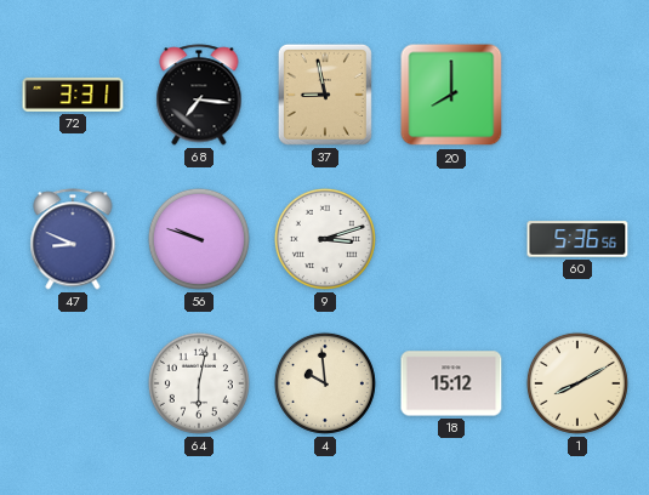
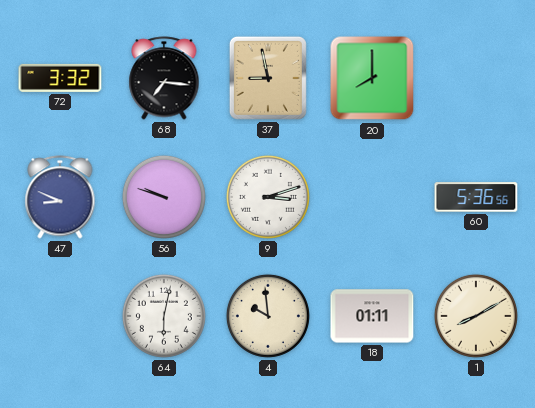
72: 3:31 -> 3:32
18: 15:12 -> 01:11
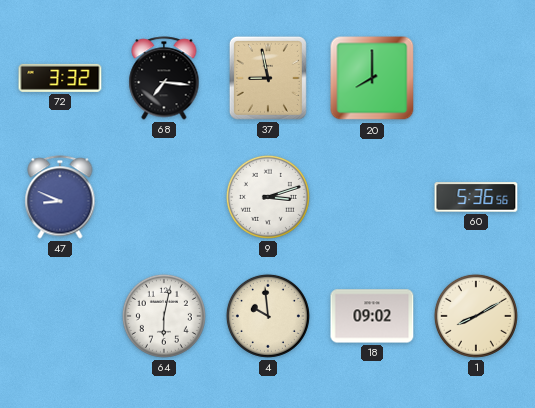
56: 9:48 -> none
18: 01:11 -> 09:02
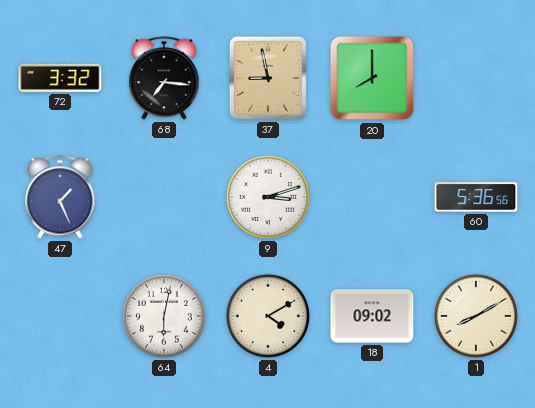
47: 8:49 -> 1:26
4: 9:59 -> 4:10
